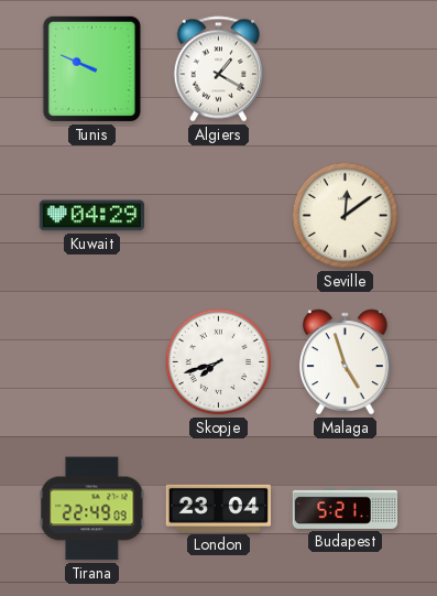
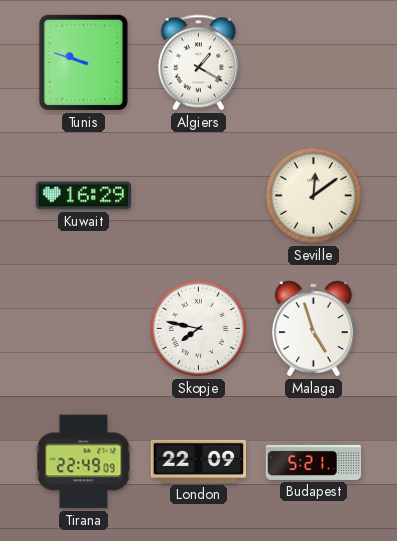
Tunis: 9:49 -> 9:48
Kuwait: 04:29 -> 16:29
Skopje: 7:42 -> 7:47
London: 23:04 -> 22:09
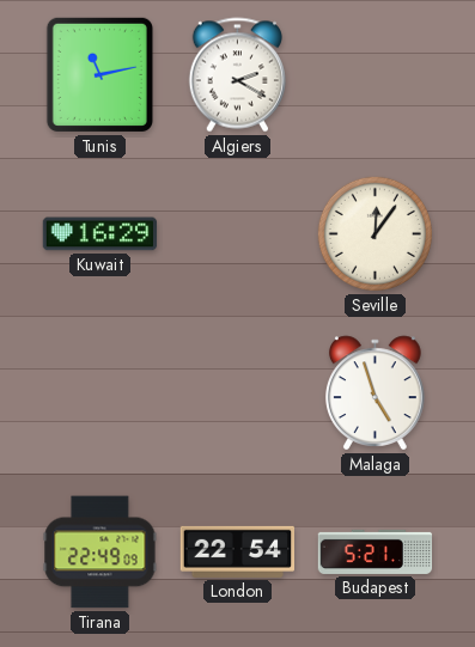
Tunis: 9:48 -> 11:13
Algiers: 1:20 -> 2:20
Seville: 12:09 -> 12:06
Skopje: 7:47 -> none
London: 22:09 -> 22:54
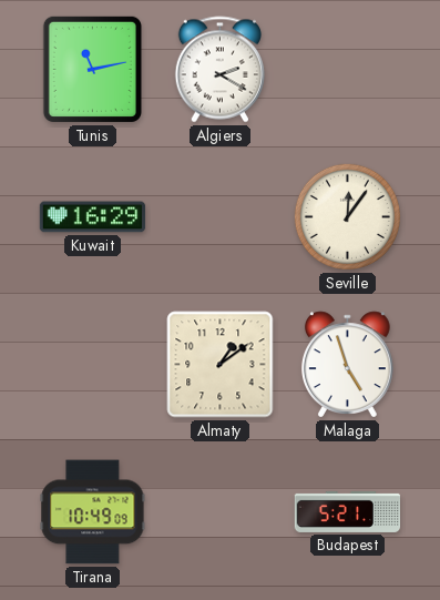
Almaty: none -> 1:09
Tirana: 22:49 -> 10:49
London: 22:54 -> none
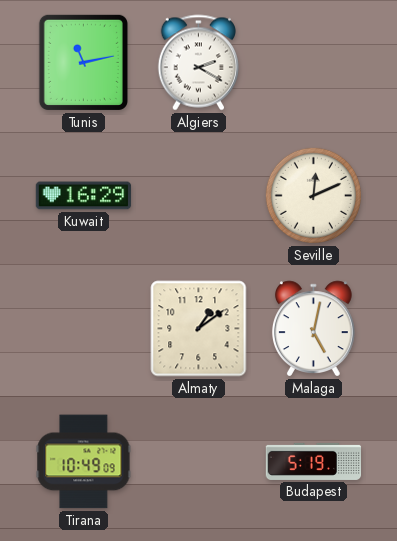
Seville: 12:06 -> 12:11
Malaga: 4:57 -> 5:02
Budapest: 5:21 -> 5:19
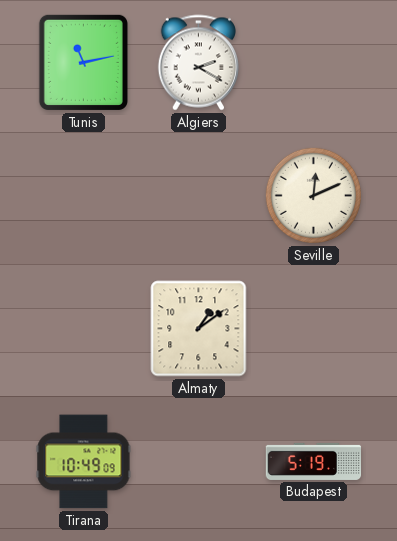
Kuwait: 16:29 -> none
Malaga: 5:02 -> none
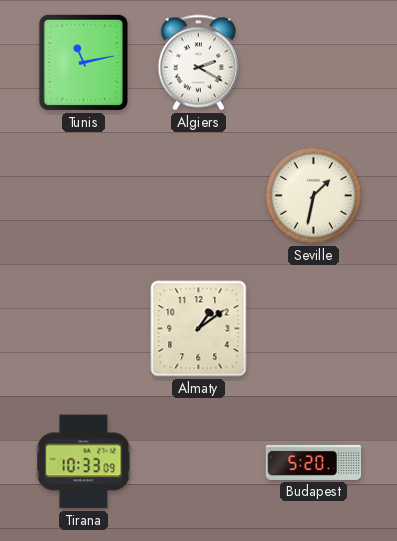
Seville: 12:11 -> 1:32
Tirana: 10:49 -> 10:33
Budapest: 5:19 -> 5:20
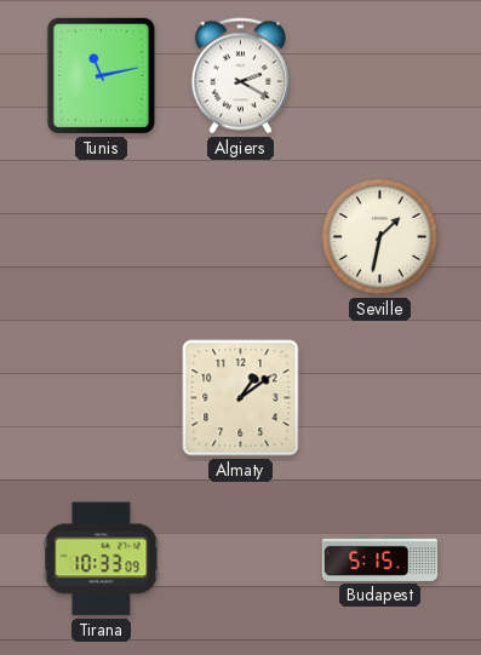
Budapest: 5:20 -> 5:15
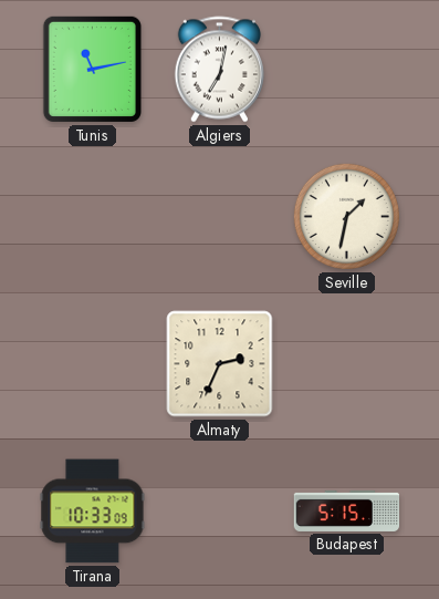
Algiers: 2:20 -> 7:02
Almaty: 1:09 -> 2:34
